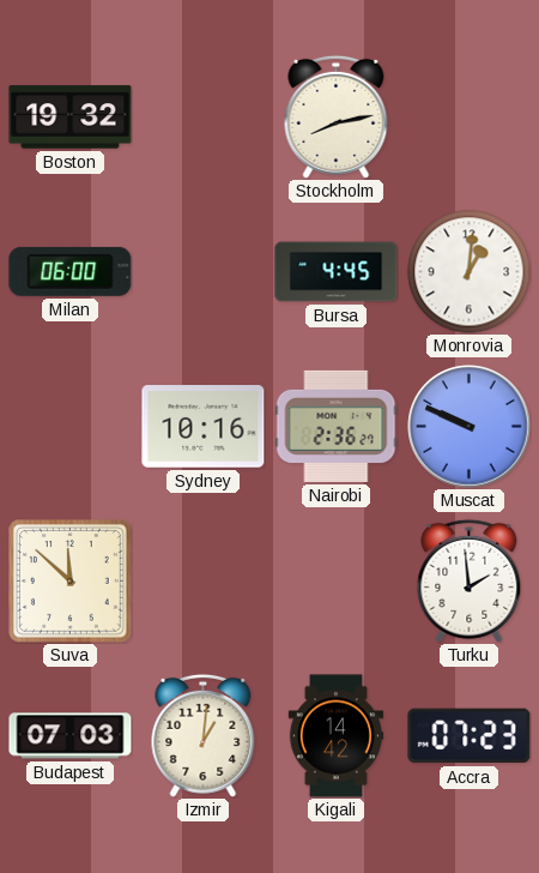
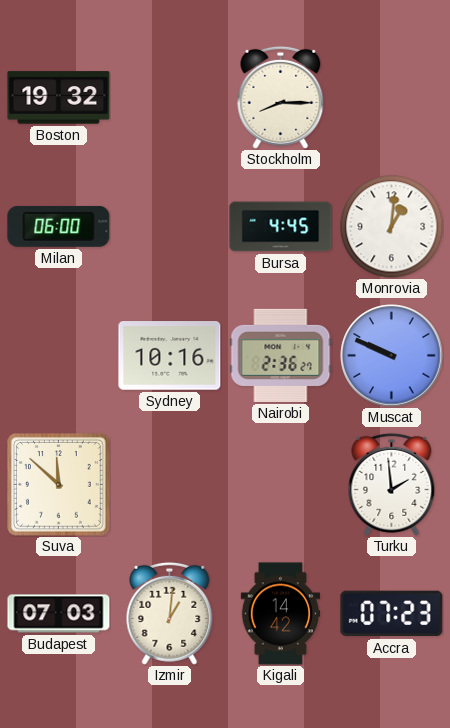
Stockholm: 8:13 -> 8:15
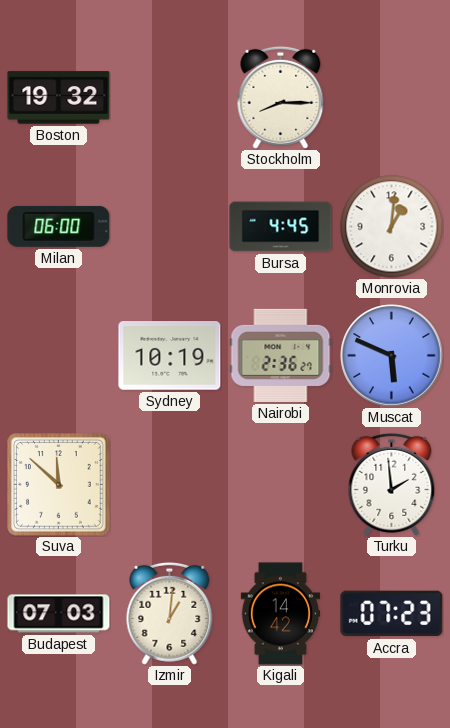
Sydney: 10:16 -> 10:19
Muscat: 9:49 -> 5:49
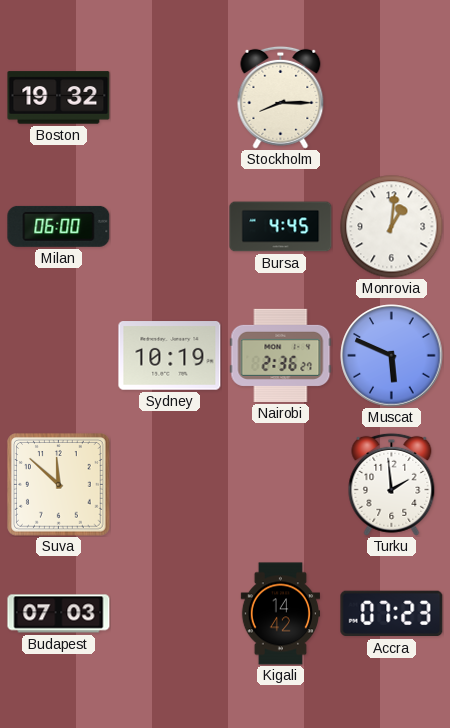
Izmir: 1:01 -> none
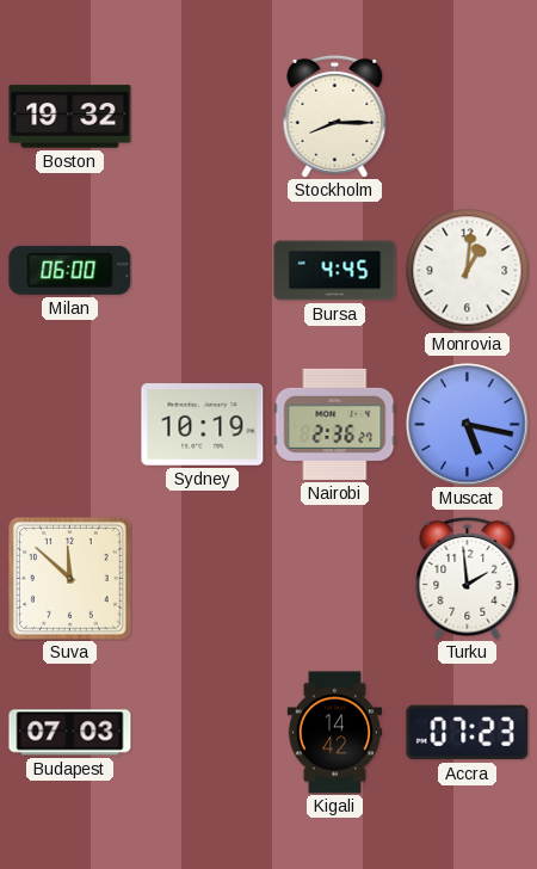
Muscat: 5:49 -> 5:17
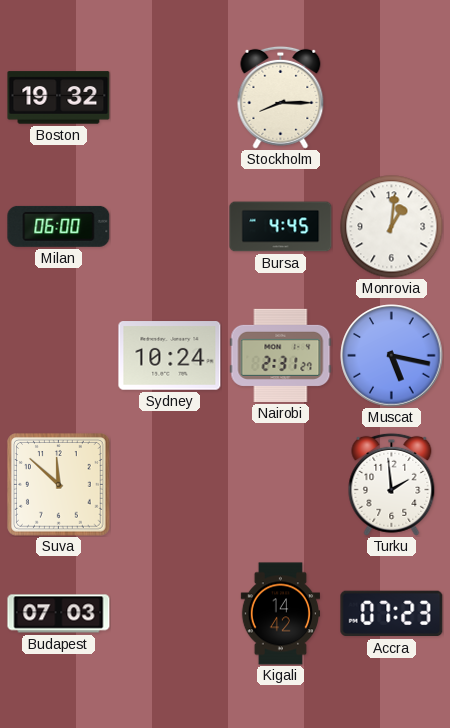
Sydney: 10:19 -> 10:24
Nairobi: 2:36 -> 2:31
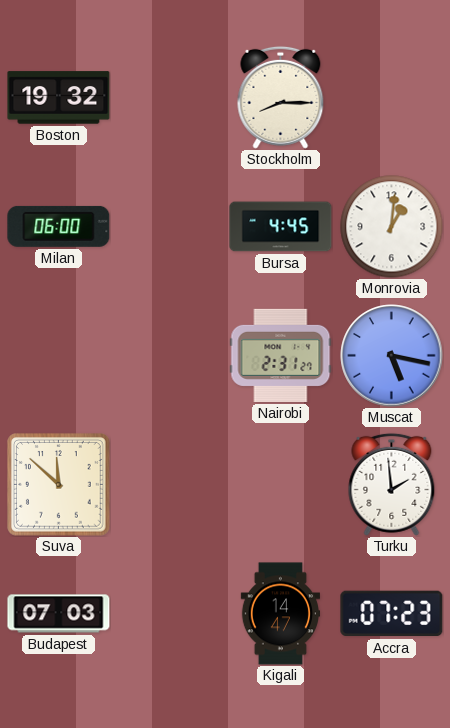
Sydney: 10:24 -> none
Kigali: 14:42 -> 14:47
